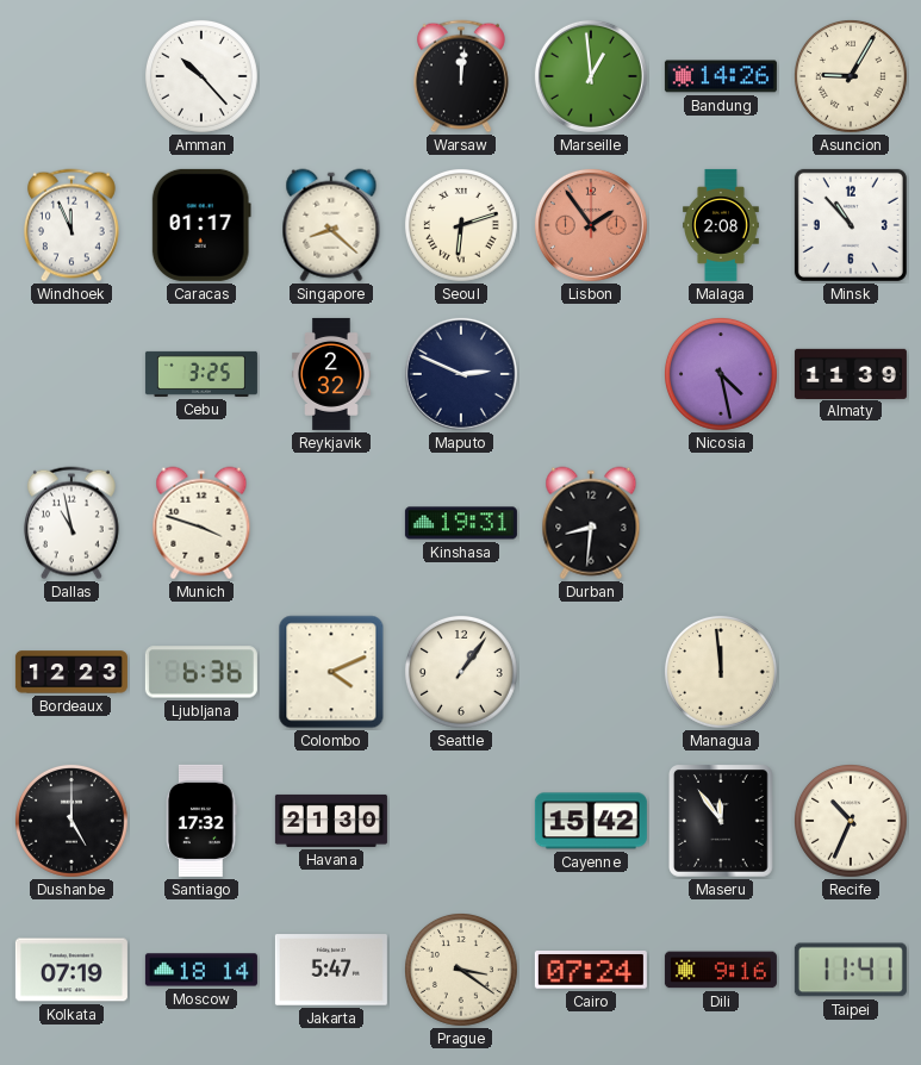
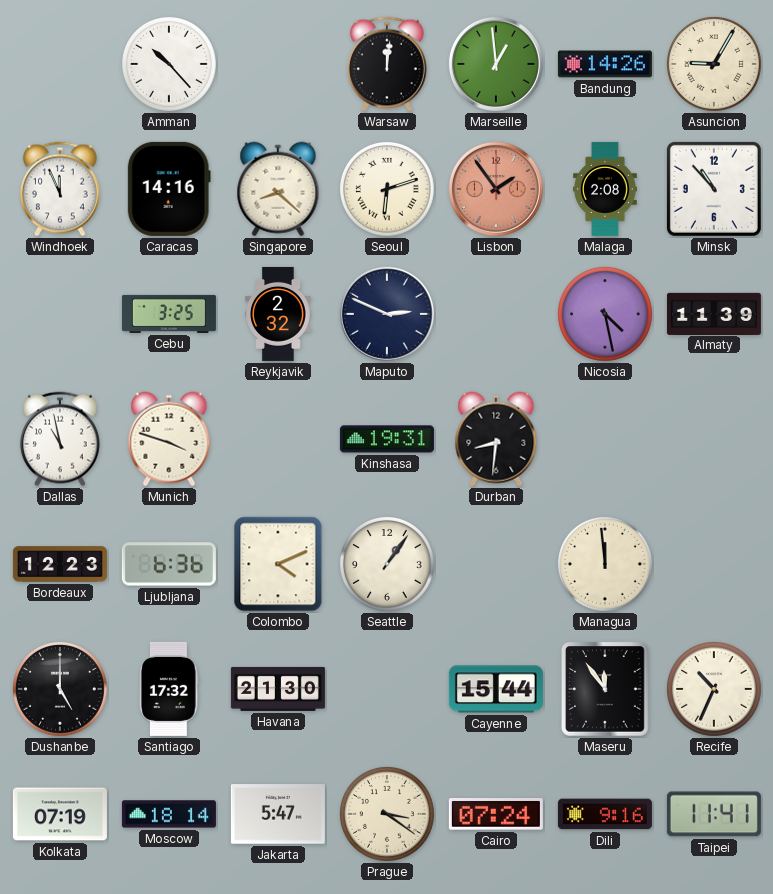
Caracas: 01:17 -> 14:16
Cayenne: 15:42 -> 15:44
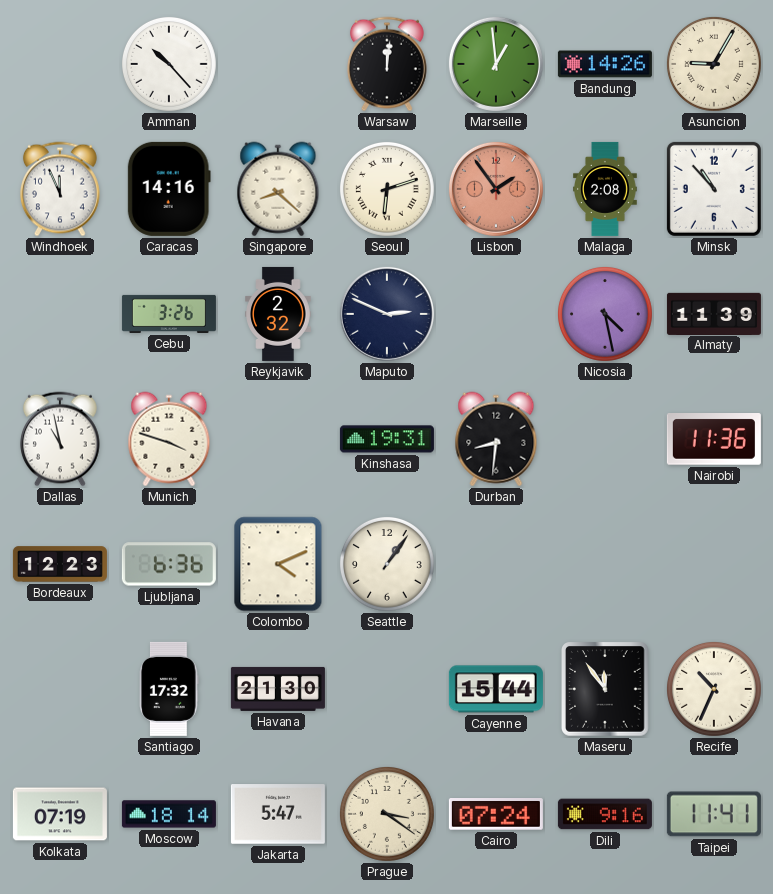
Cebu: 3:25 -> 3:26
Nairobi: none -> 11:36
Managua: 11:59 -> none
Dushanbe: 5:00 -> none
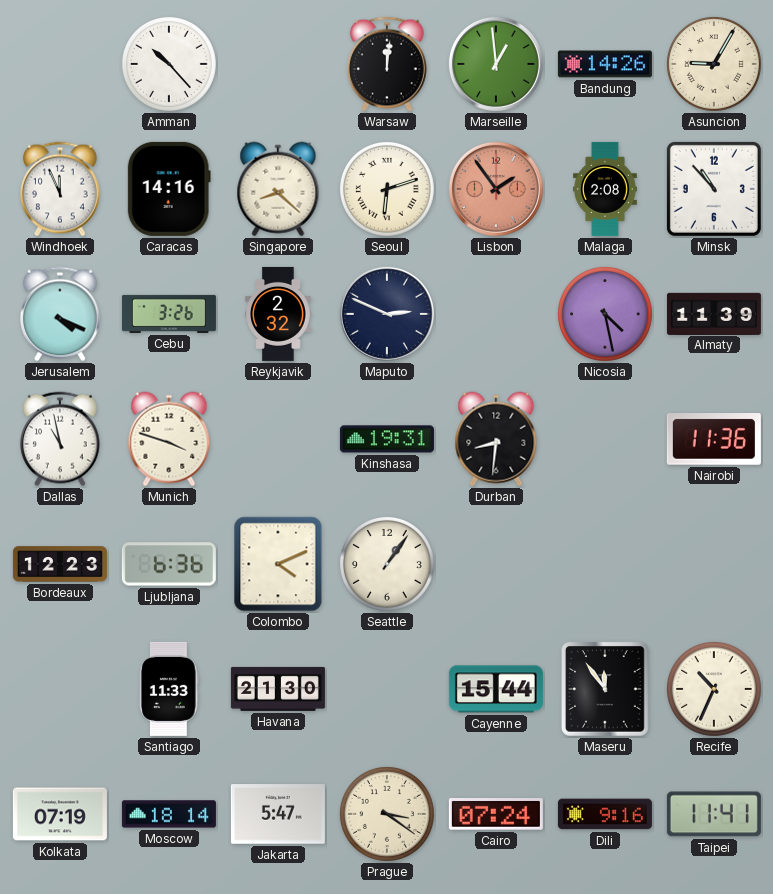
Jerusalem: none -> 4:19
Santiago: 17:32 -> 11:33
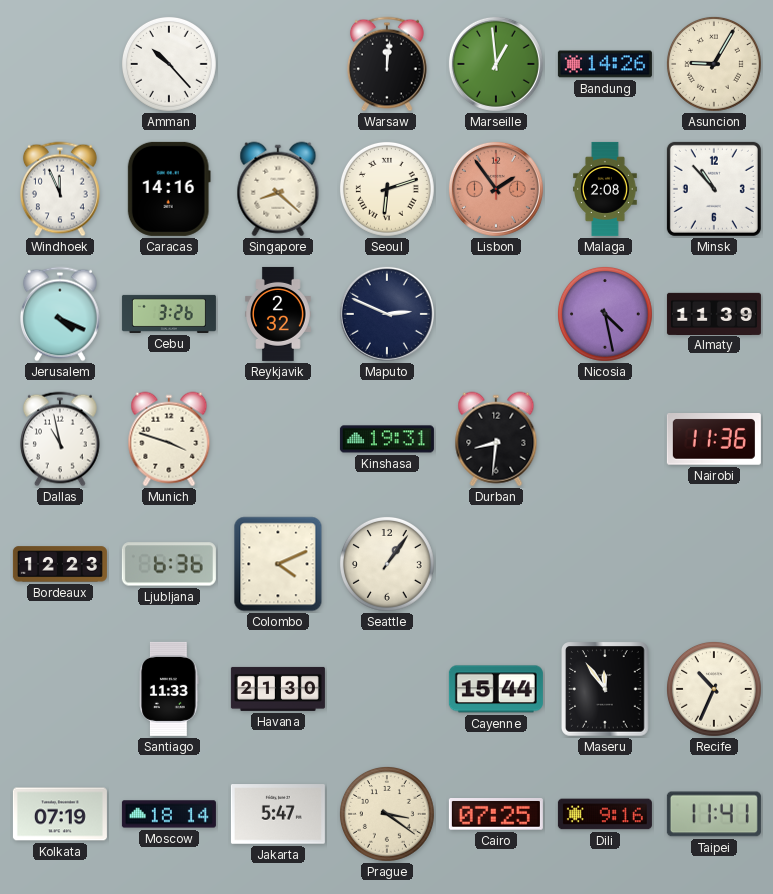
Cairo: 07:24 -> 07:25
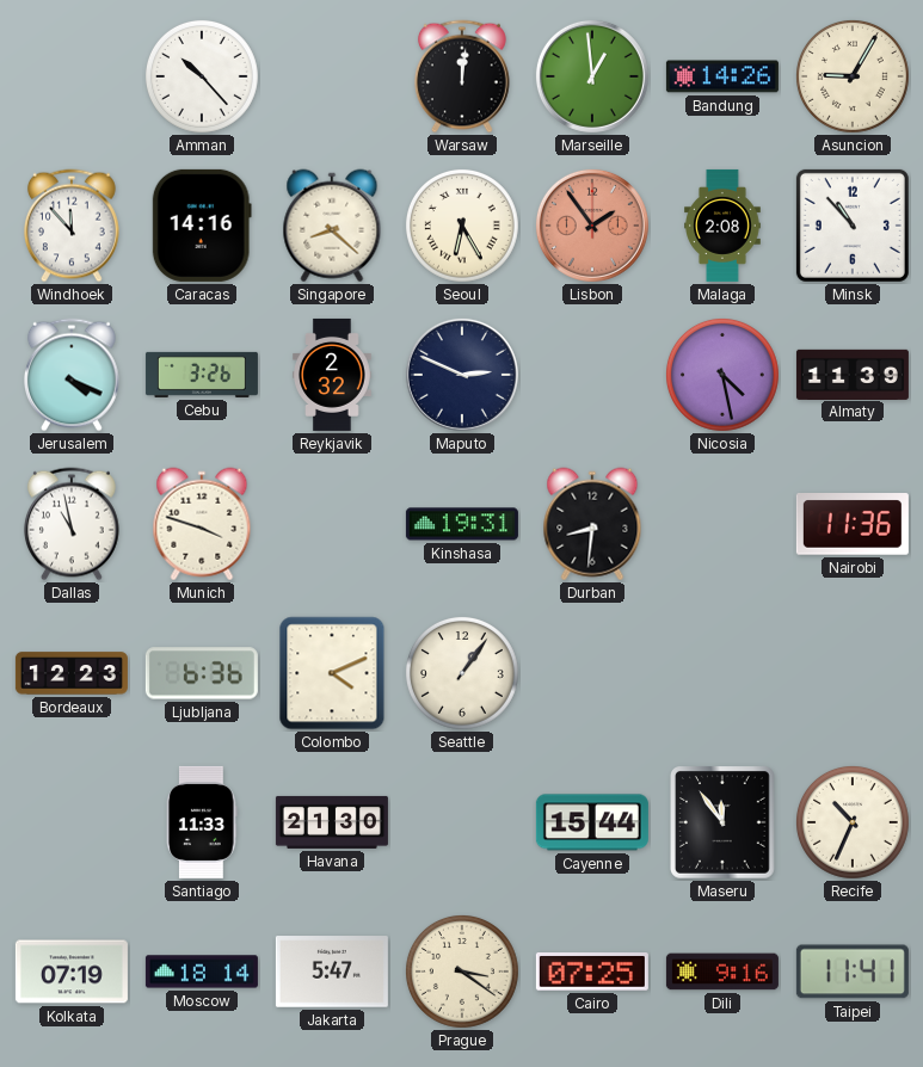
Windhoek: 11:56 -> 11:53
Seoul: 6:12 -> 6:25
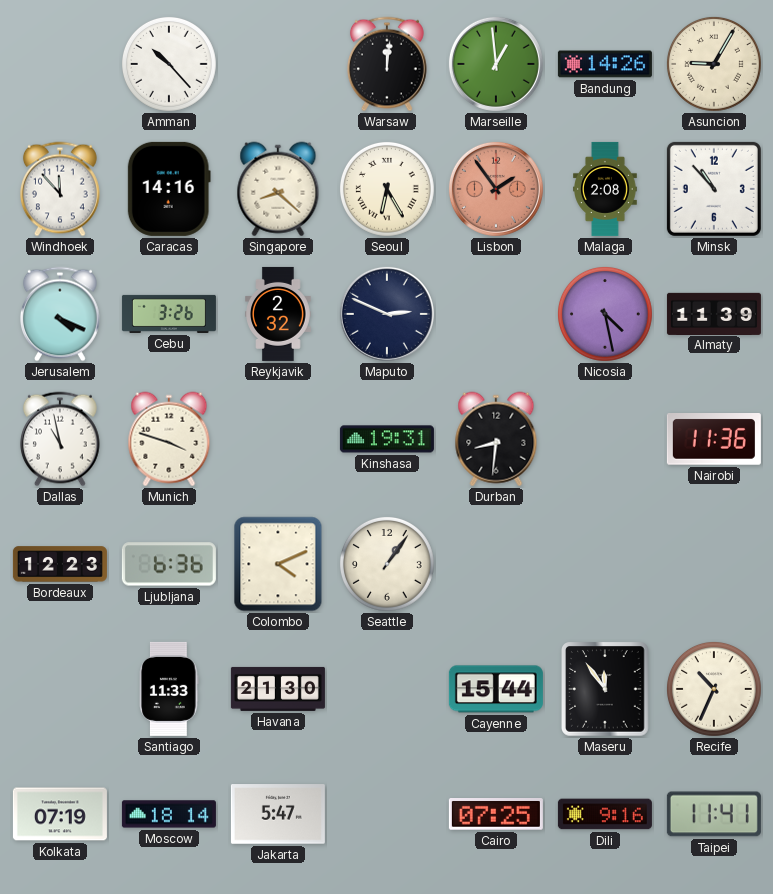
Prague: 3:21 -> none
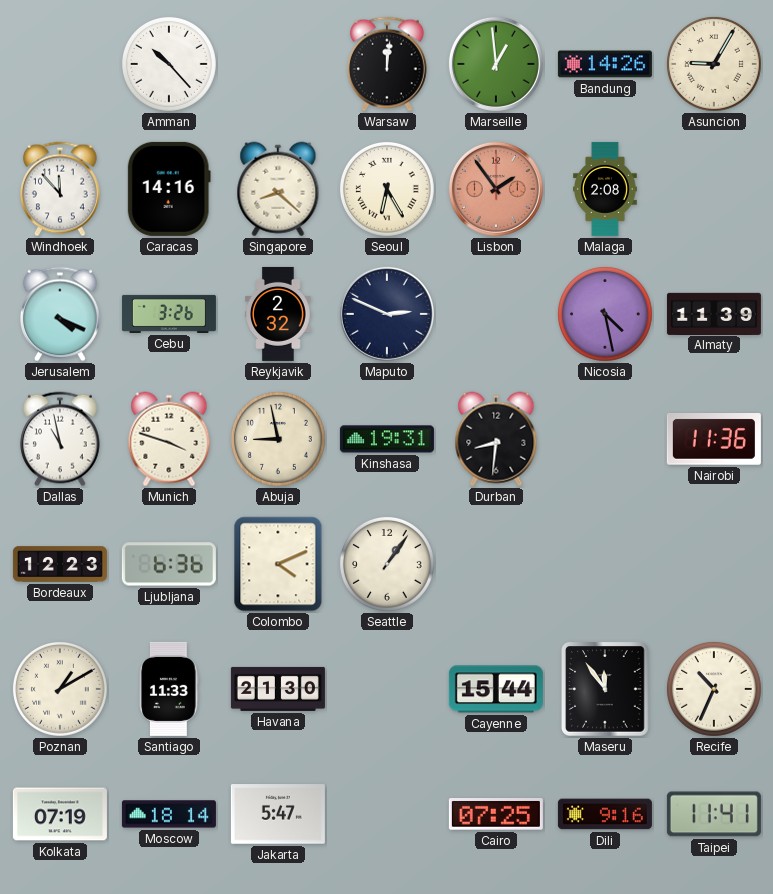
Minsk: 10:53 -> none
Abuja: none -> 8:58
Poznan: none -> 1:10
